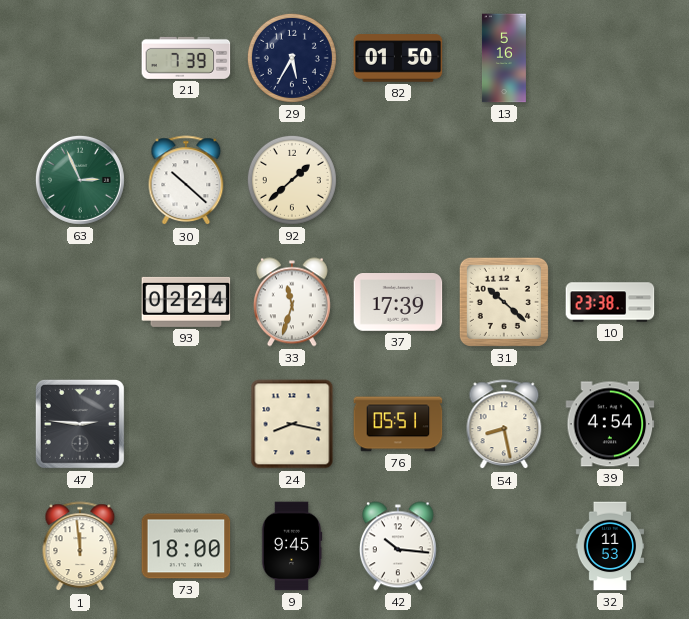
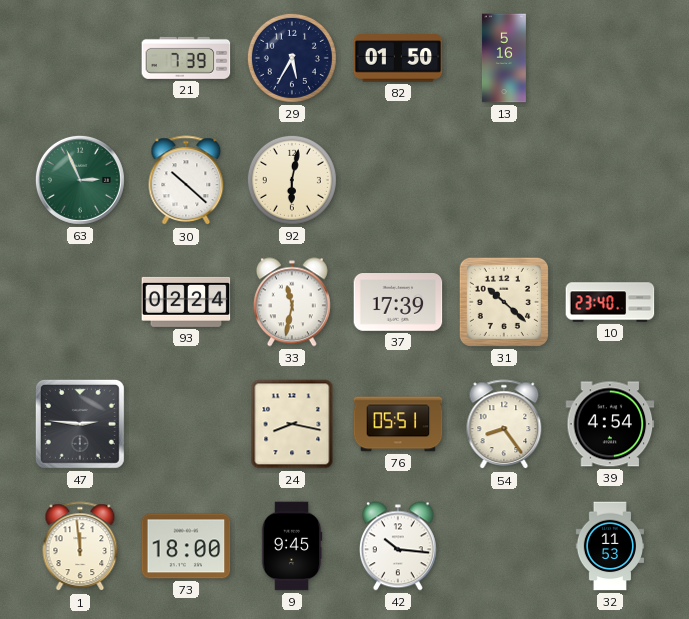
92: 1:38 -> 6:02
33: 11:33 -> 11:32
10: 23:38 -> 23:40
54: 8:28 -> 8:24
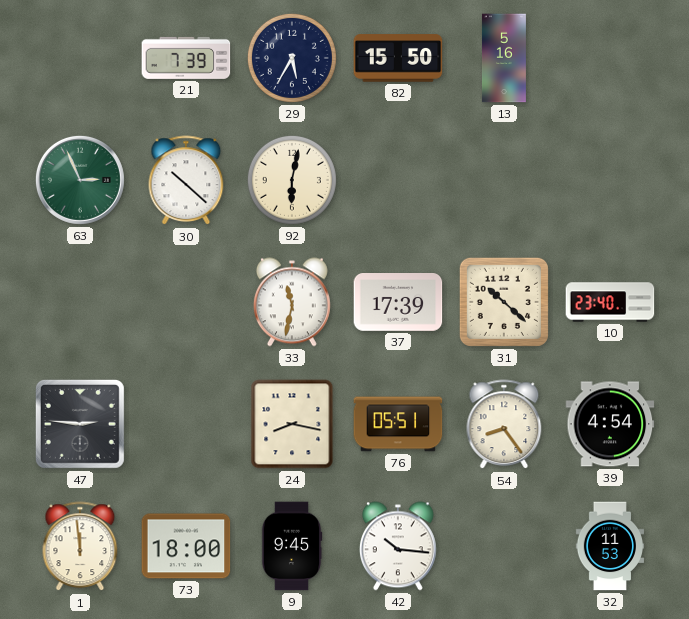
82: 01:50 -> 15:50
93: 02:24 -> none
